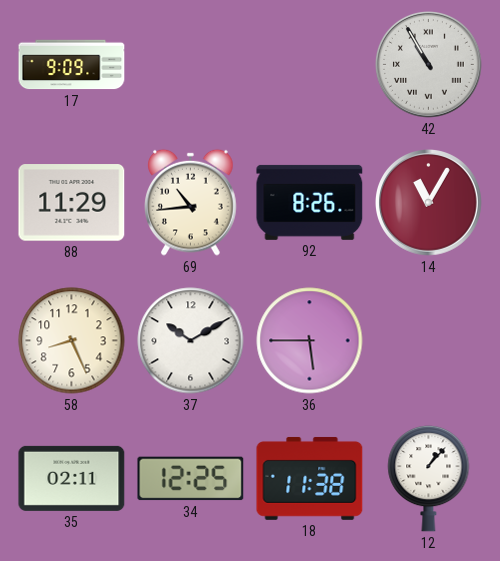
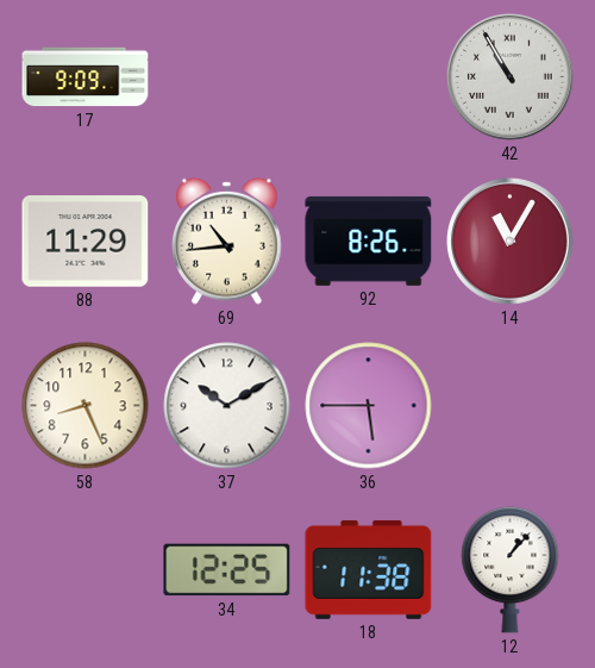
35: 02:11 -> none
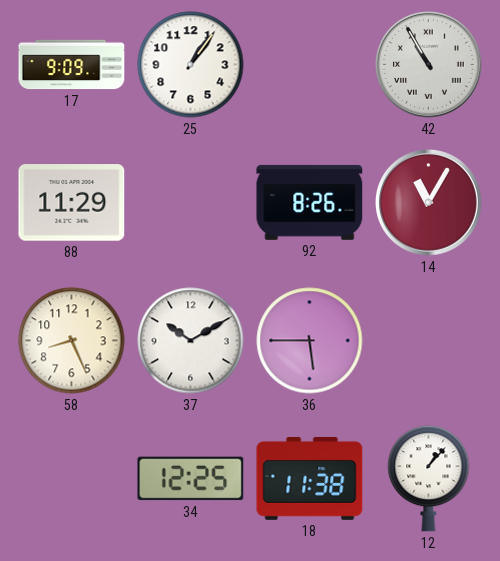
25: none -> 1:06
69: 10:44 -> none
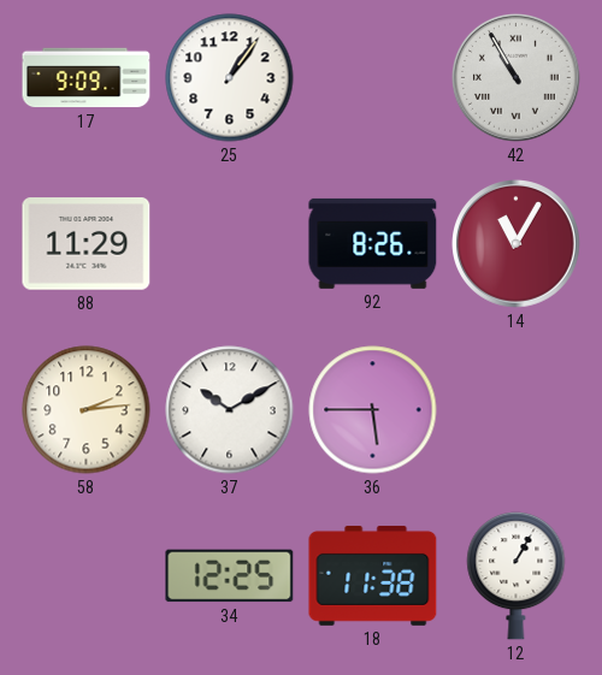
58: 8:26 -> 2:14
12: 1:07 -> 1:05
